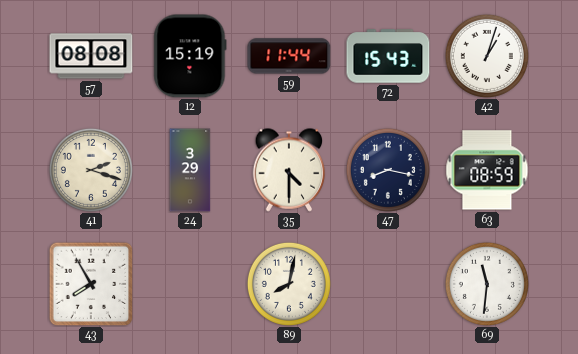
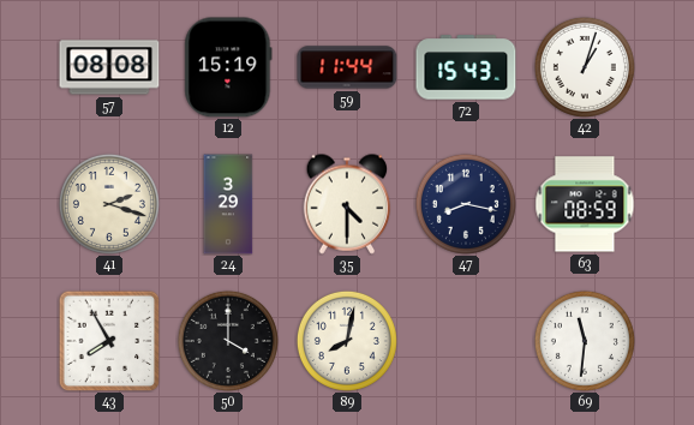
50: none -> 4:00
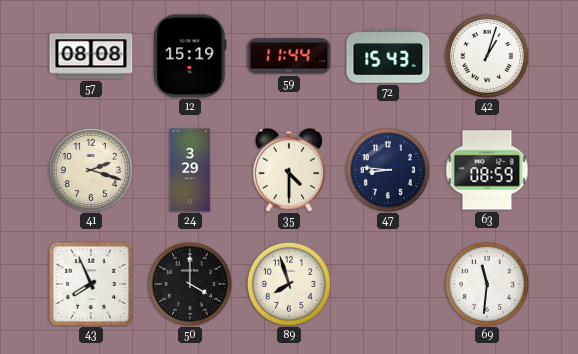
47: 8:17 -> 8:46
43: 7:55 -> 7:56
89: 8:02 -> 7:57
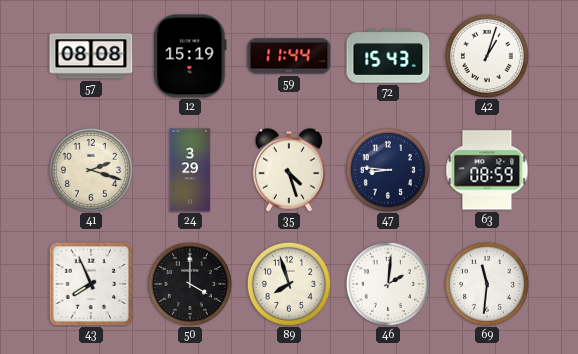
35: 4:30 -> 4:27
46: none -> 2:01
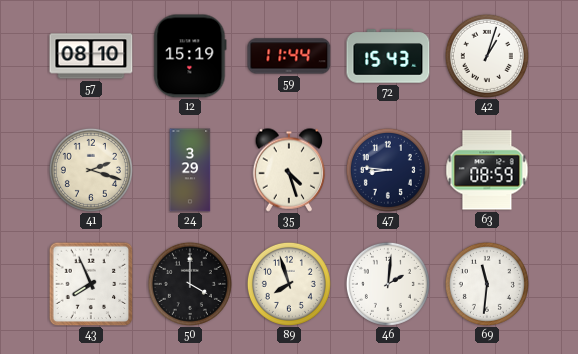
57: 08:08 -> 08:10
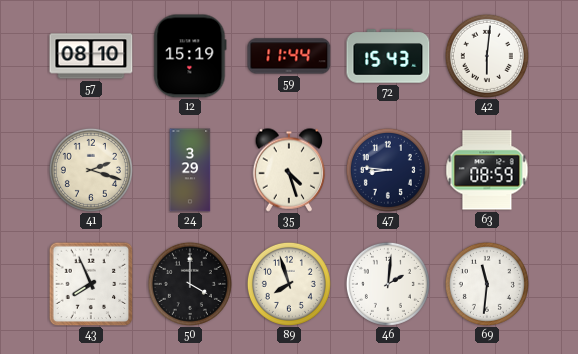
42: 1:03 -> 6:01
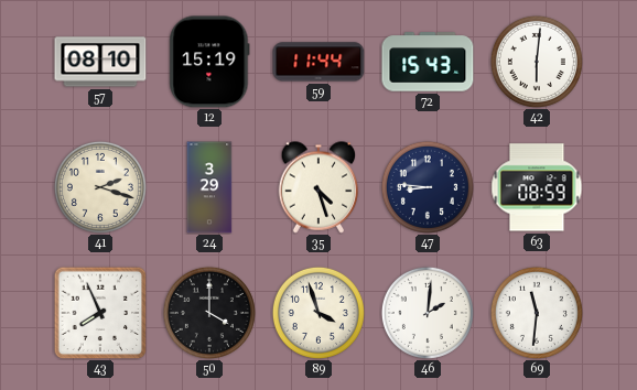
89: 7:57 -> 3:57
